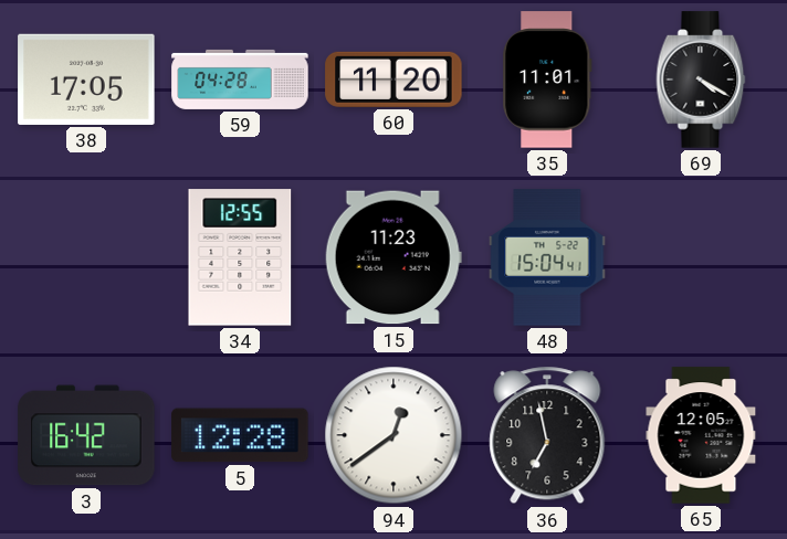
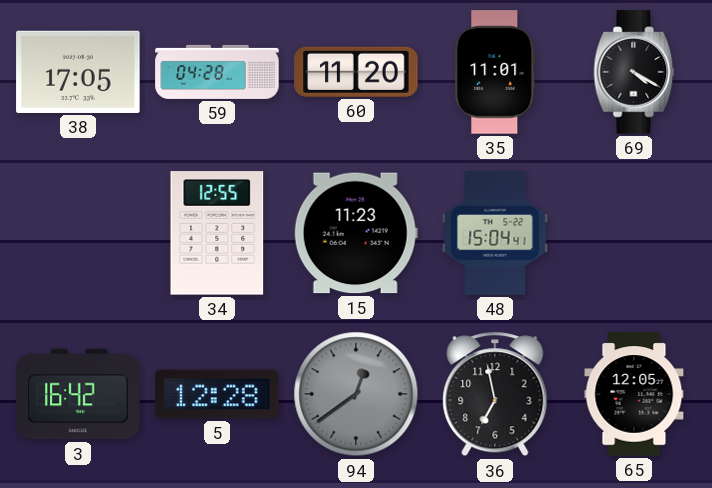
94 dial: white -> grey
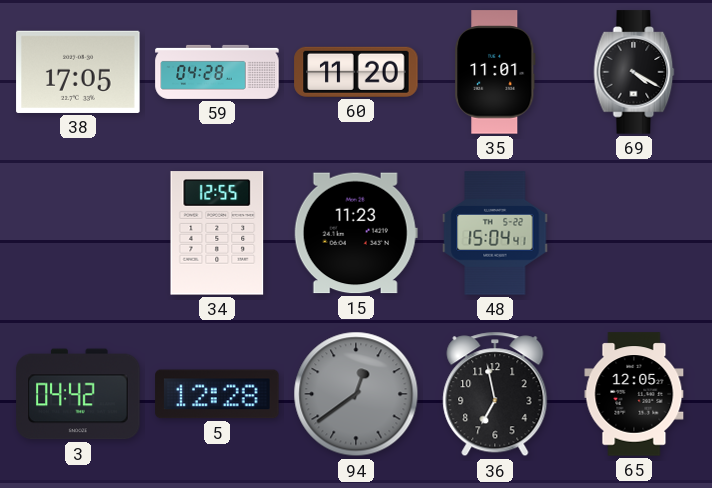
3: 16:42 -> 04:42
